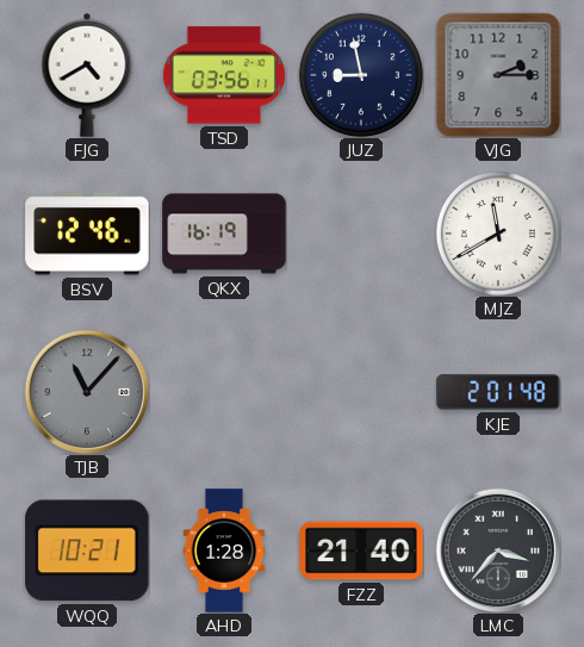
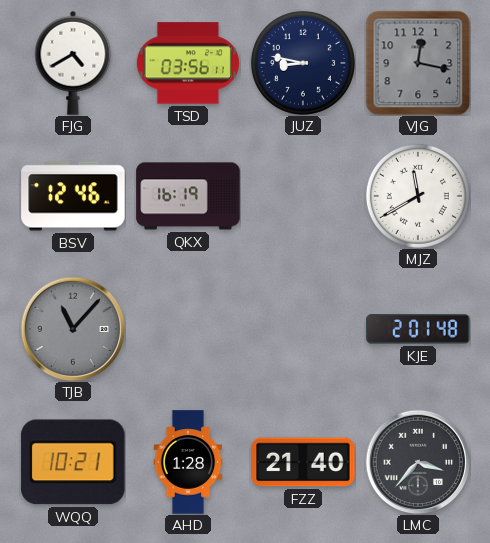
JUZ: 8:58 -> 8:47
VJG: 2:15 -> 12:17
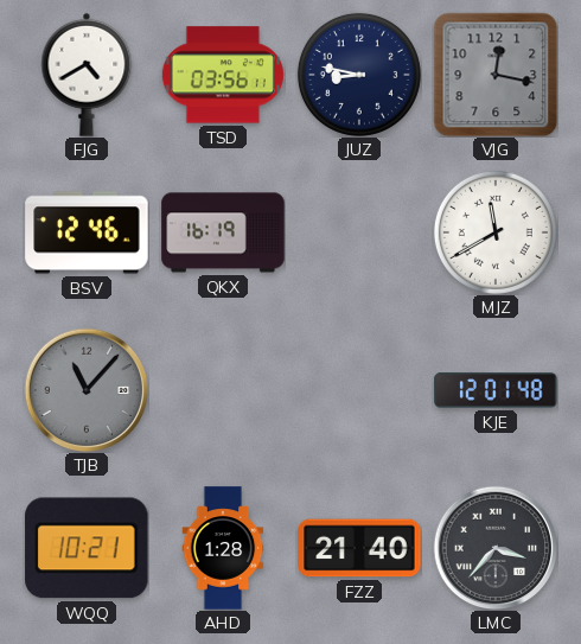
KJE: 2:01 -> 12:01
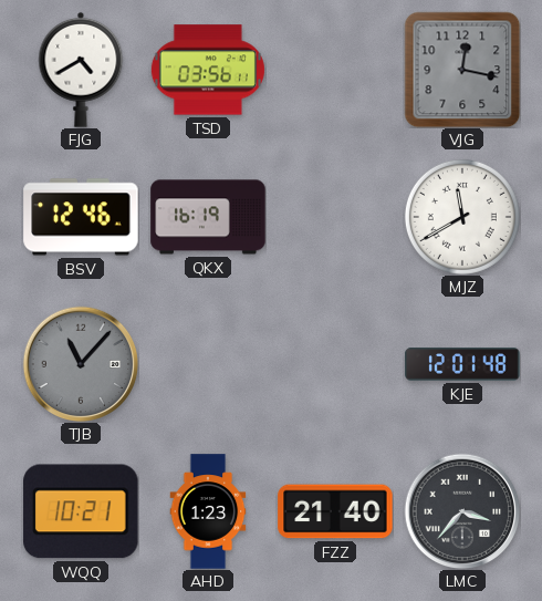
JUZ: 8:47 -> none
AHD: 1:28 -> 1:23
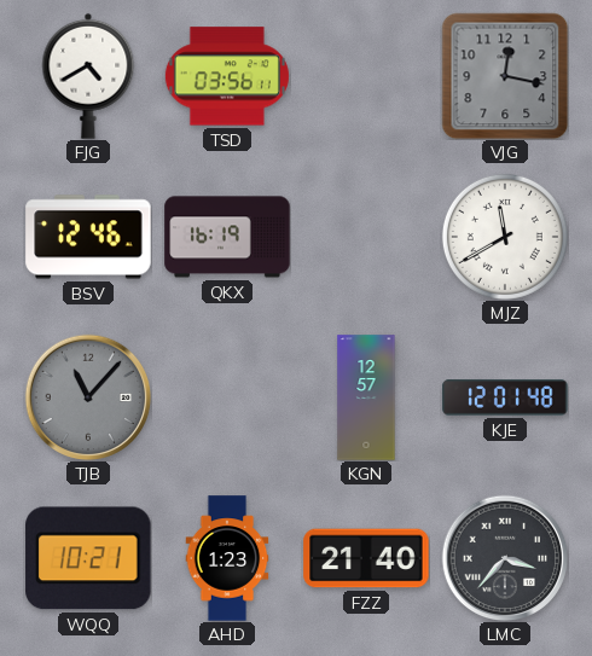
KGN: none -> 12:57
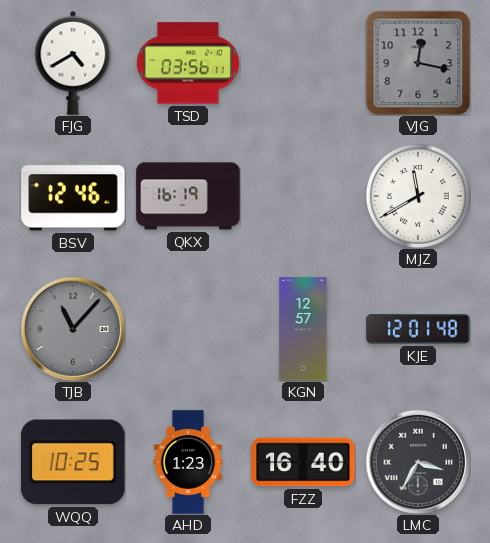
WQQ: 10:21 -> 10:25
FZZ: 21:40 -> 16:40
LMC: 3:37 -> 3:35
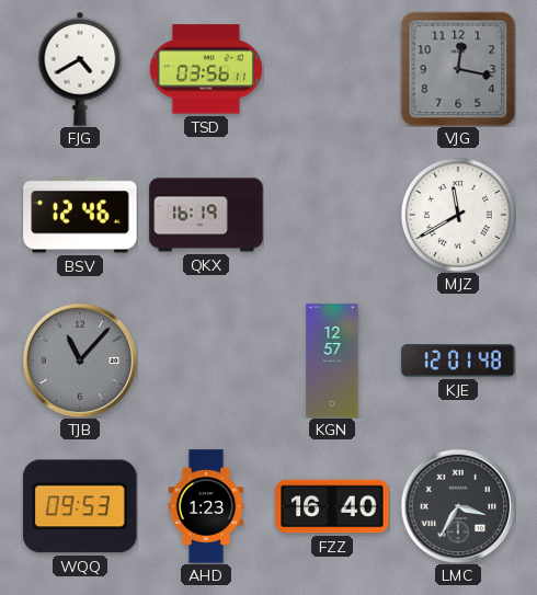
WQQ: 10:25 -> 09:53
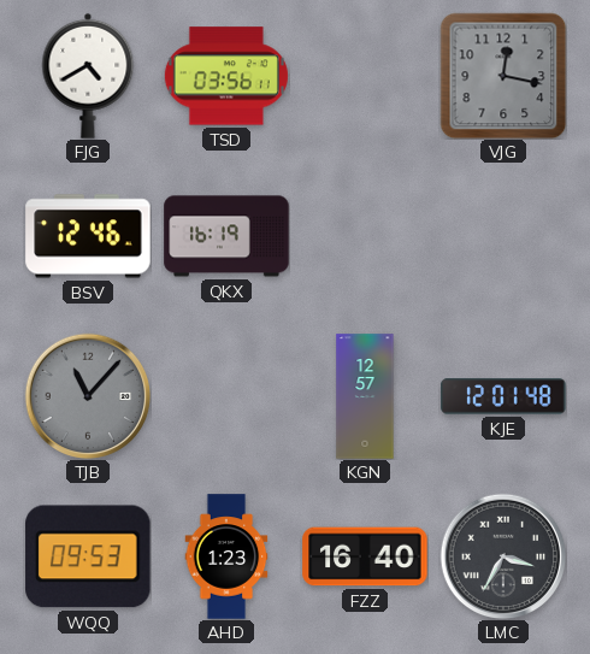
MJZ: 11:40 -> none
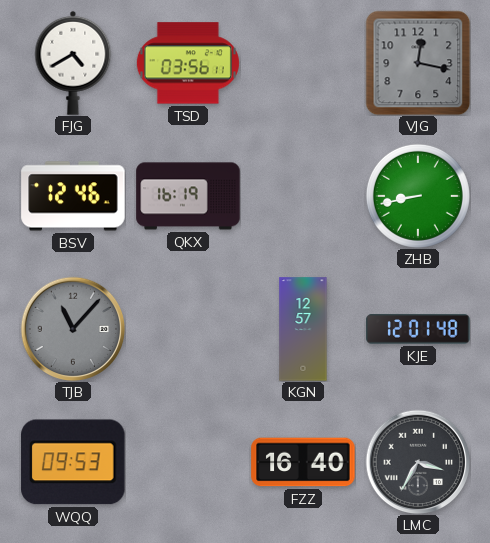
ZHB: none -> 8:43
AHD: 1:23 -> none
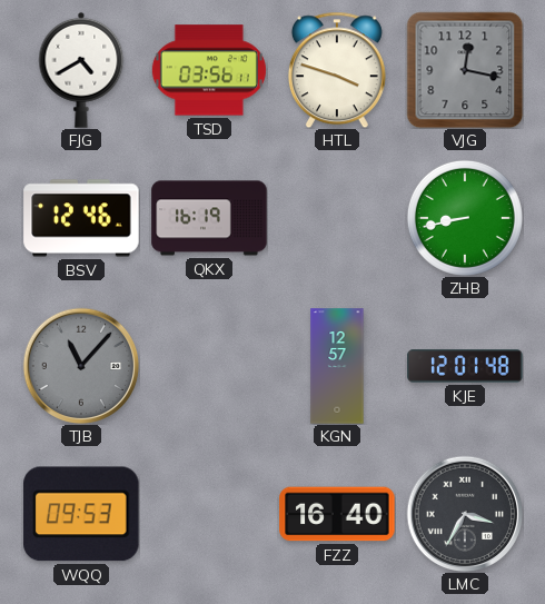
HTL: none -> 3:48
